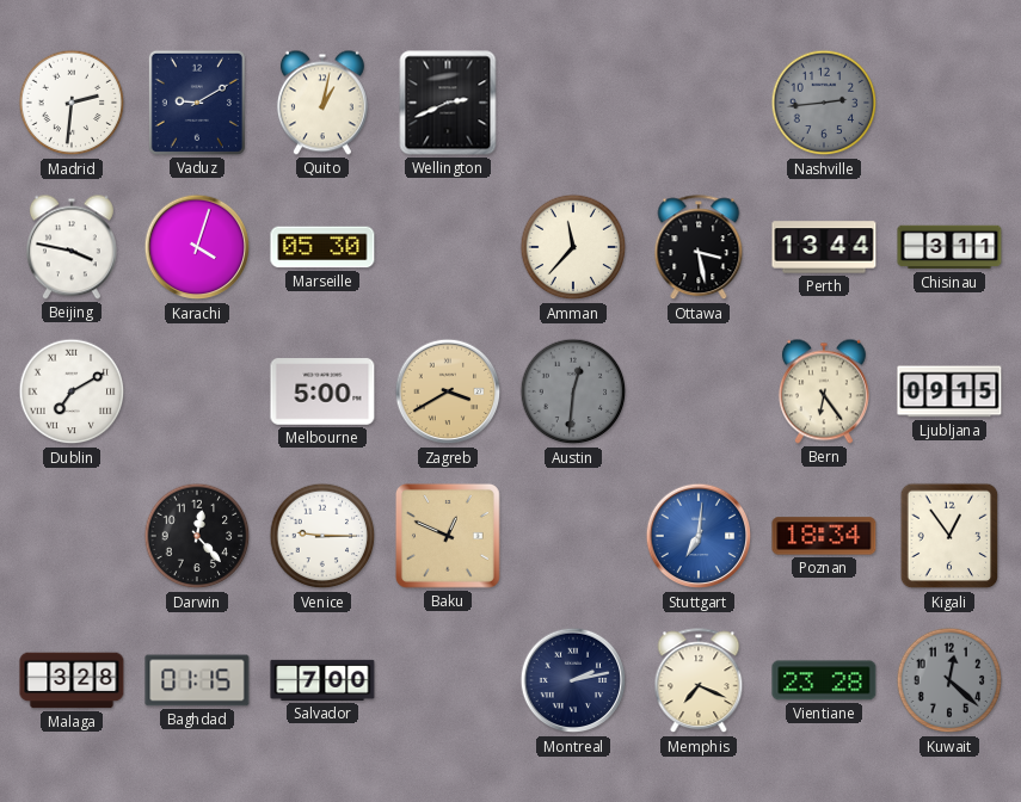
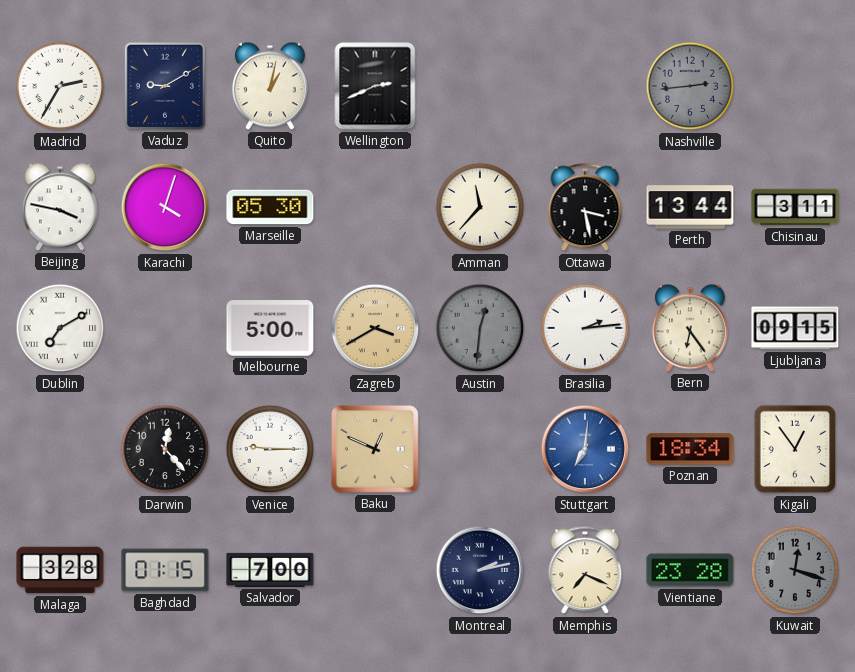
Madrid: 2:31 -> 2:35
Brasilia: none -> 2:14
Kuwait: 12:22 -> 12:18
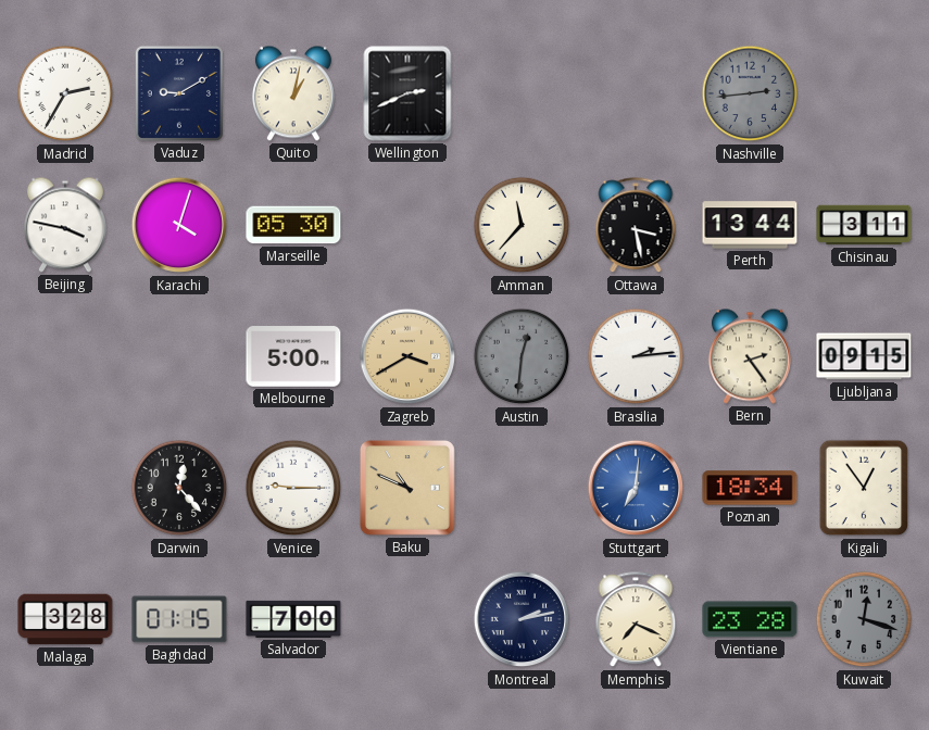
Dublin: 7:10 -> none
Bern: 6:24 -> 2:24
Baku: 12:49 -> 10:49
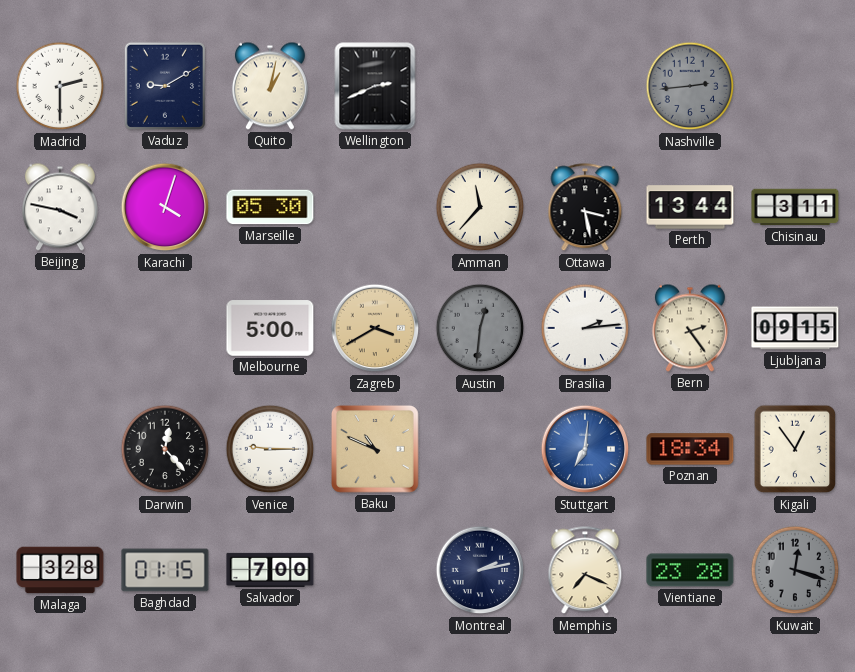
Madrid: 2:35 -> 2:30
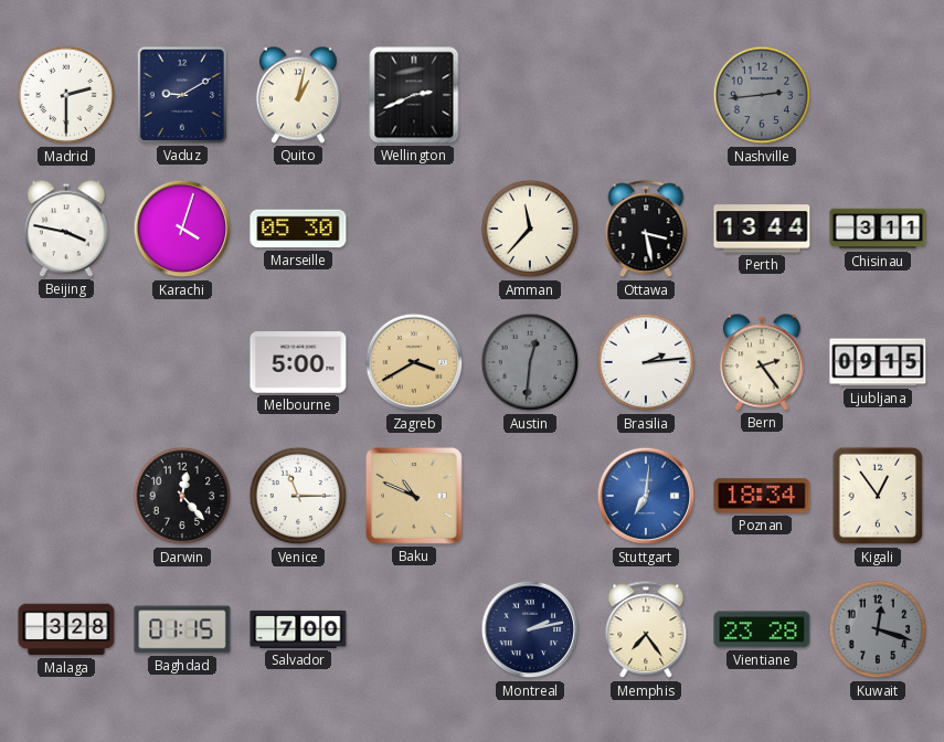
Venice: 9:15 -> 11:15
Memphis: 7:19 -> 7:24
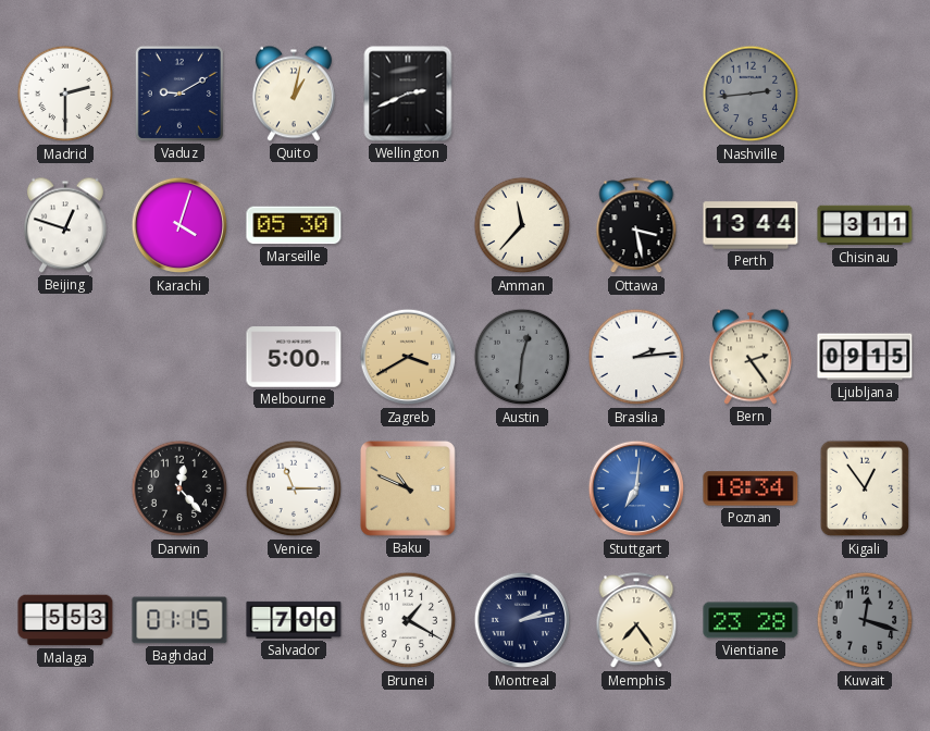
Beijing: 3:47 -> 12:48
Malaga: 3:28 -> 5:53
Brunei: none -> 1:20
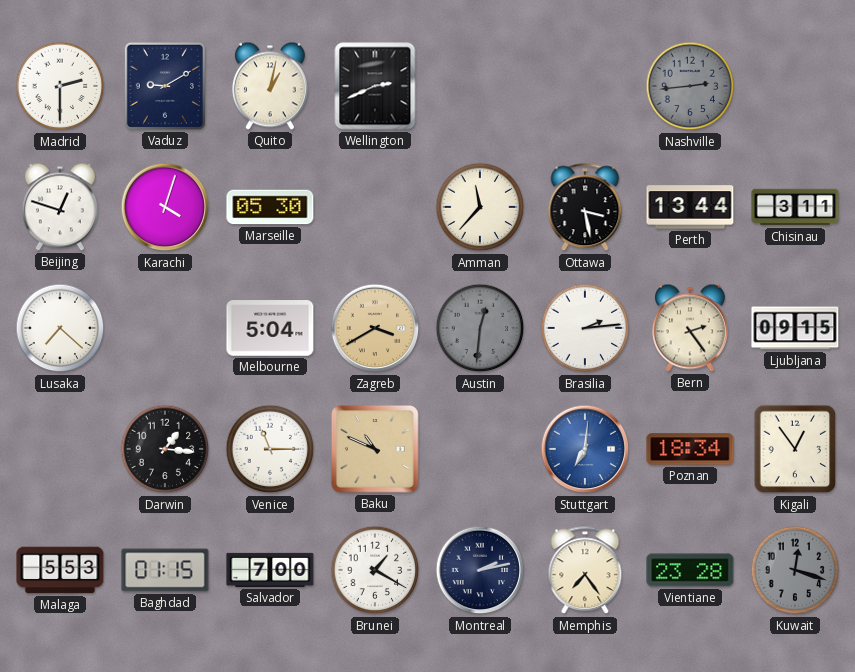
Lusaka: none -> 7:22
Melbourne: 5:00 -> 5:04
Darwin: 12:23 -> 1:16
